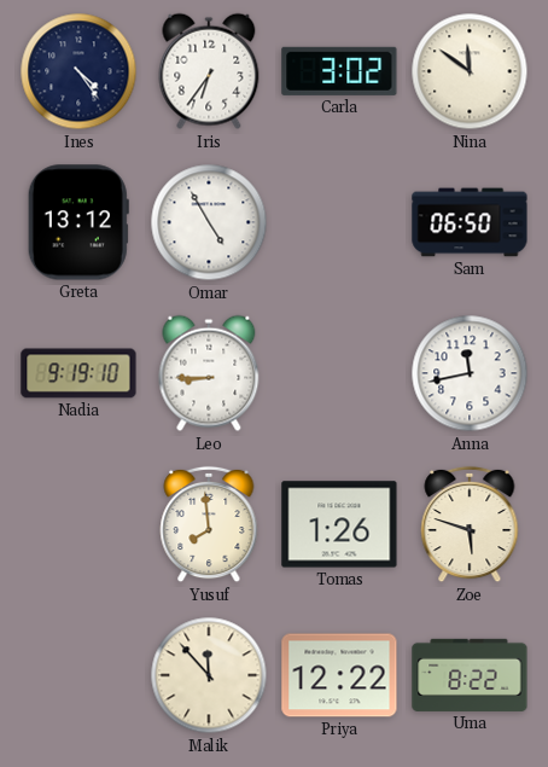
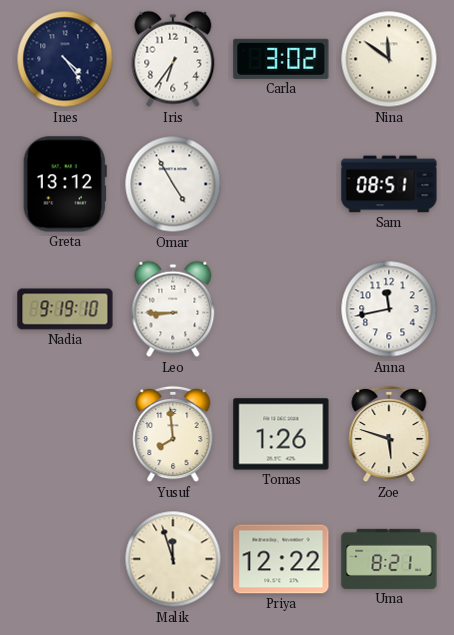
Sam: 06:50 -> 08:51
Malik: 11:53 -> 11:57
Uma: 8:22 -> 8:21
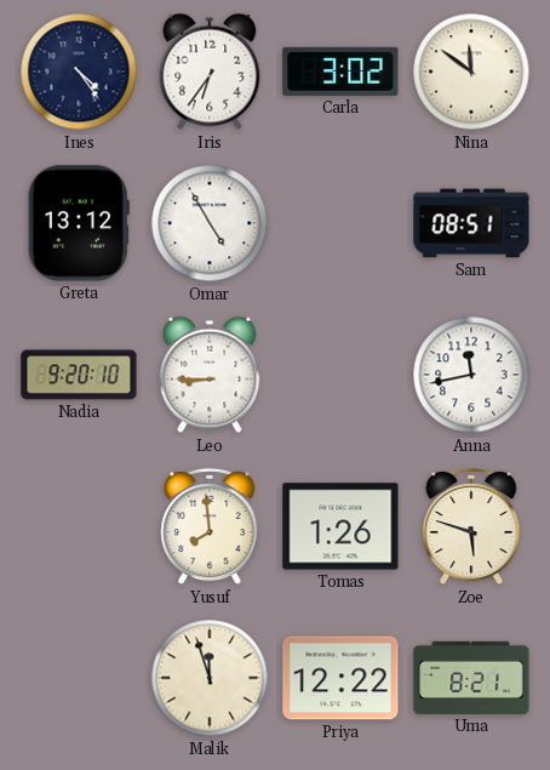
Nadia: 9:19 -> 9:20
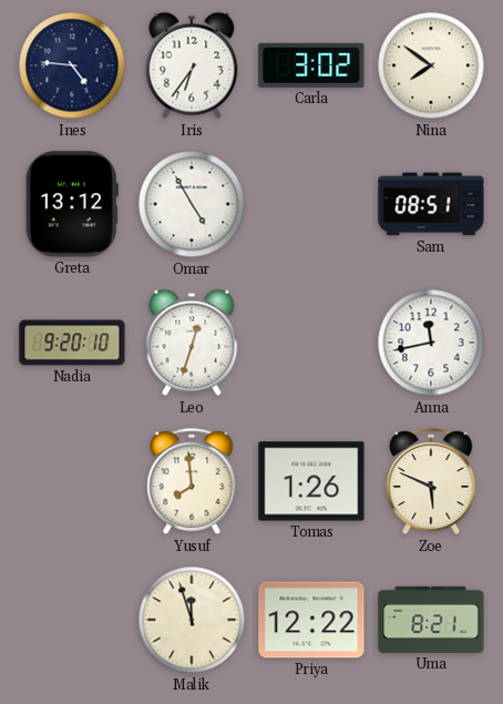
Ines: 4:24 -> 4:46
Nina: 11:51 -> 7:51
Leo: 8:45 -> 12:33
Zoe: 5:48 -> 5:49
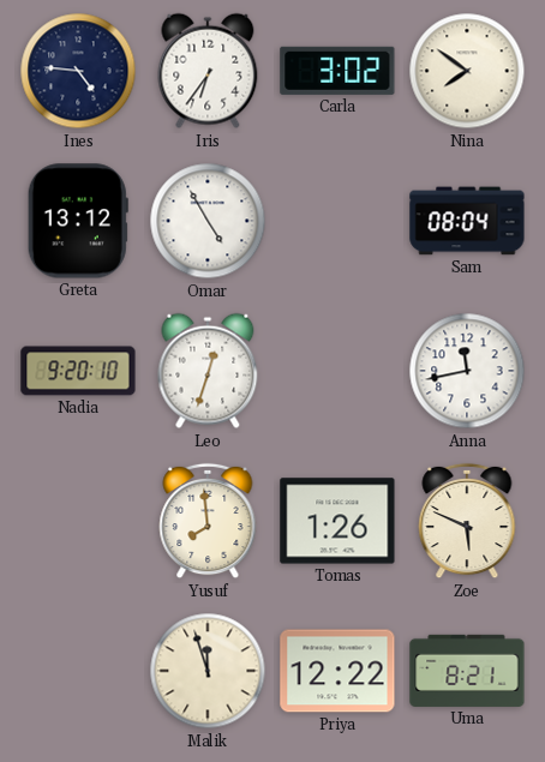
Sam: 08:51 -> 08:04
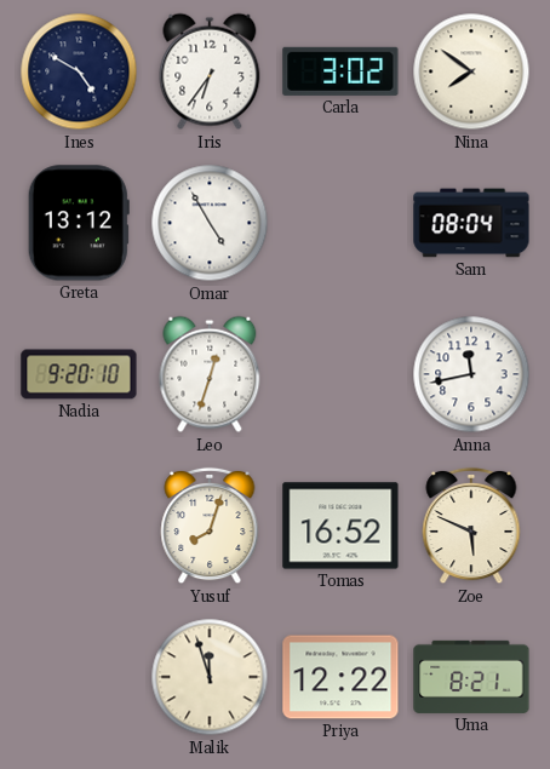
Ines: 4:46 -> 4:50
Yusuf: 7:59 -> 8:03
Tomas: 1:26 -> 16:52
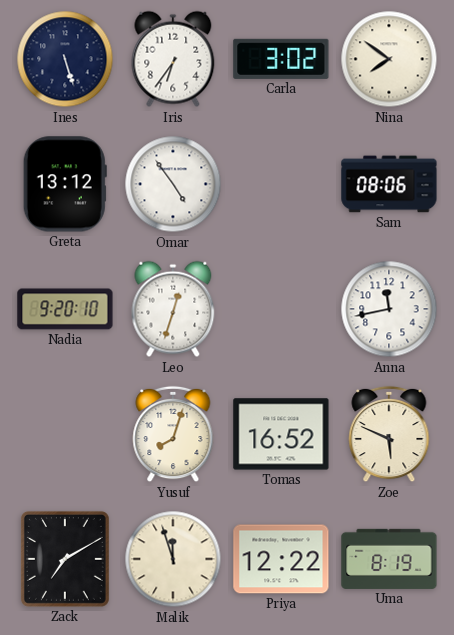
Ines: 4:50 -> 5:27
Omar: 4:55 -> 4:54
Sam: 08:04 -> 08:06
Zack: none -> 7:10
Uma: 8:21 -> 8:19
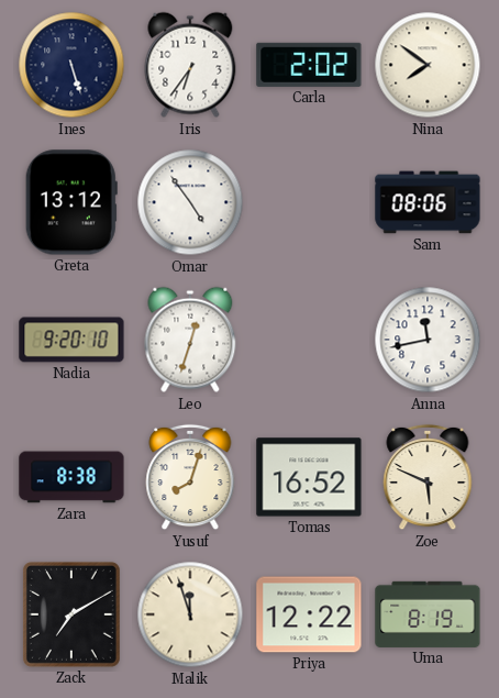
Carla: 3:02 -> 2:02
Zara: none -> 8:38
